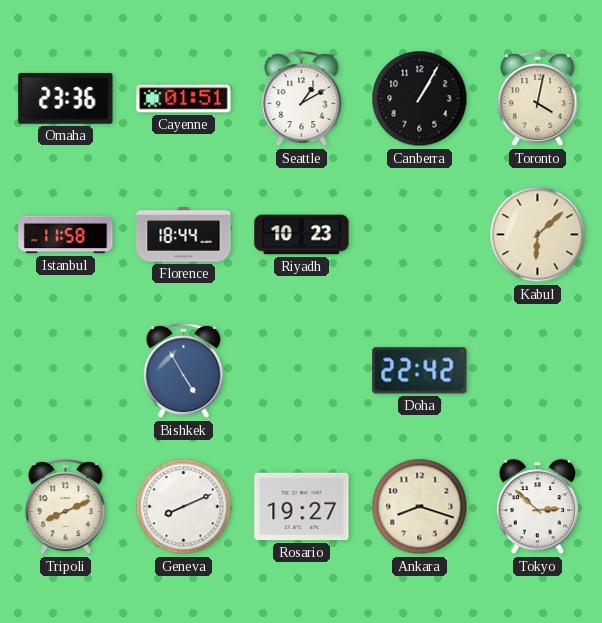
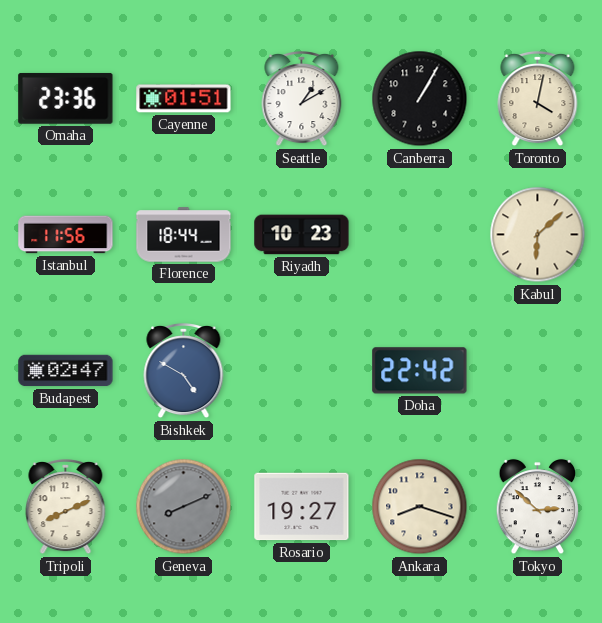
Istanbul: 11:58 -> 11:56
Budapest: none -> 02:47
Bishkek: 4:55 -> 4:50
Geneva dial: white -> grey
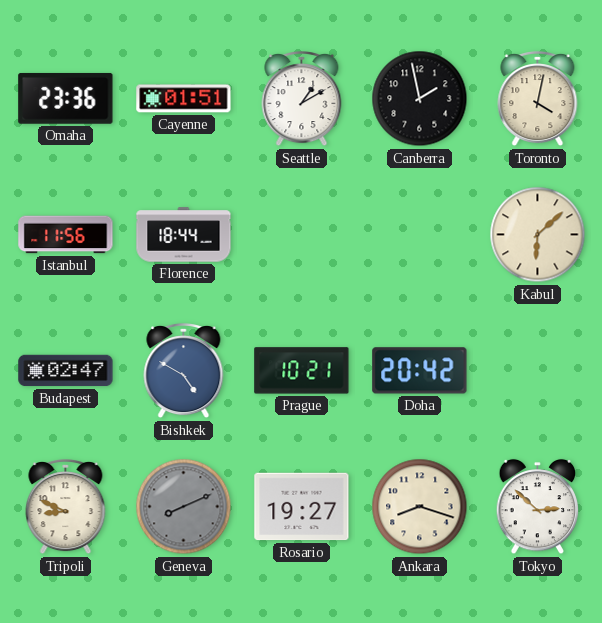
Canberra: 1:05 -> 1:58
Riyadh: 10:23 -> none
Prague: none -> 10:21
Doha: 22:42 -> 20:42
Tripoli: 8:11 -> 8:49
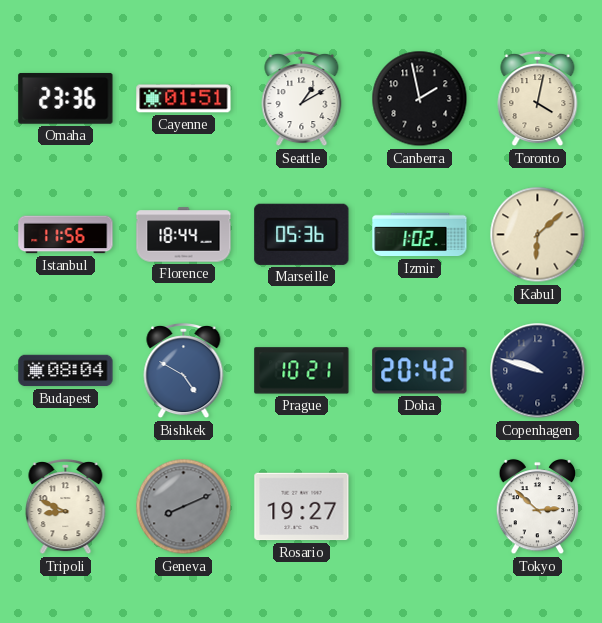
Marseille: none -> 05:36
Izmir: none -> 1:02
Budapest: 02:47 -> 08:04
Copenhagen: none -> 9:48
Ankara: 8:18 -> none
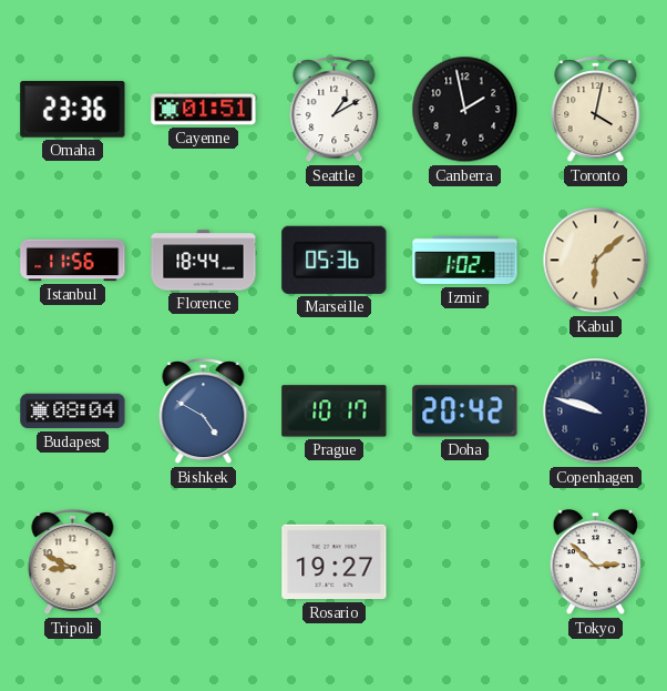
Prague: 10:21 -> 10:17
Geneva: 8:11 -> none
